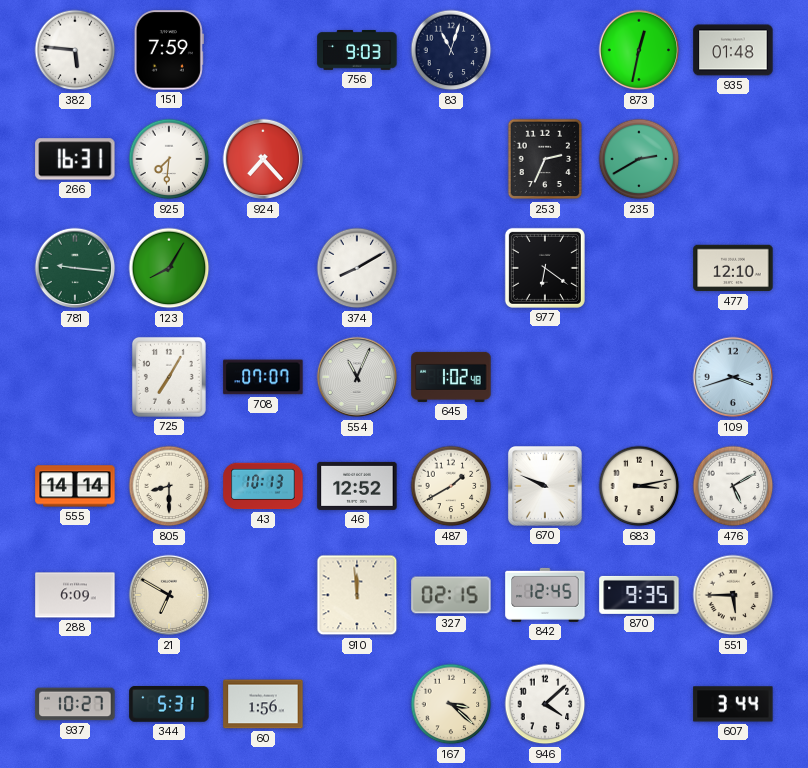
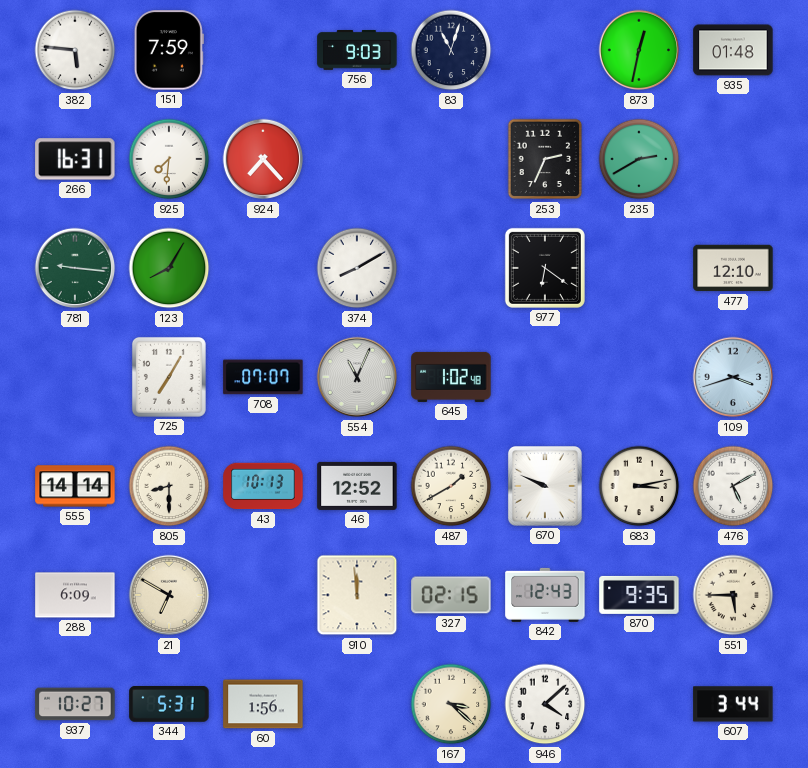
842: 12:45 -> 12:43
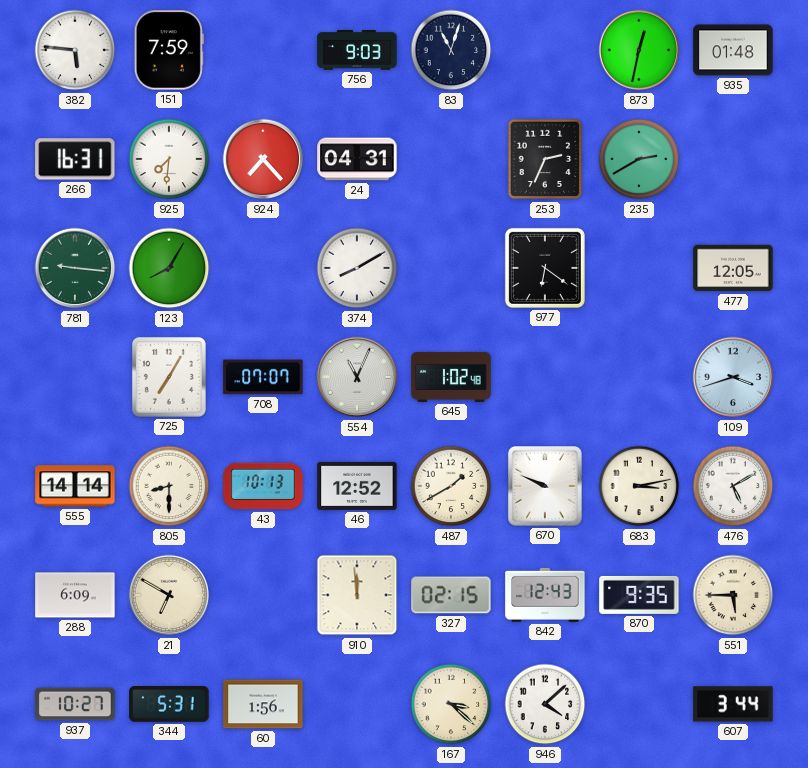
24: none -> 04:31
477: 12:10 -> 12:05
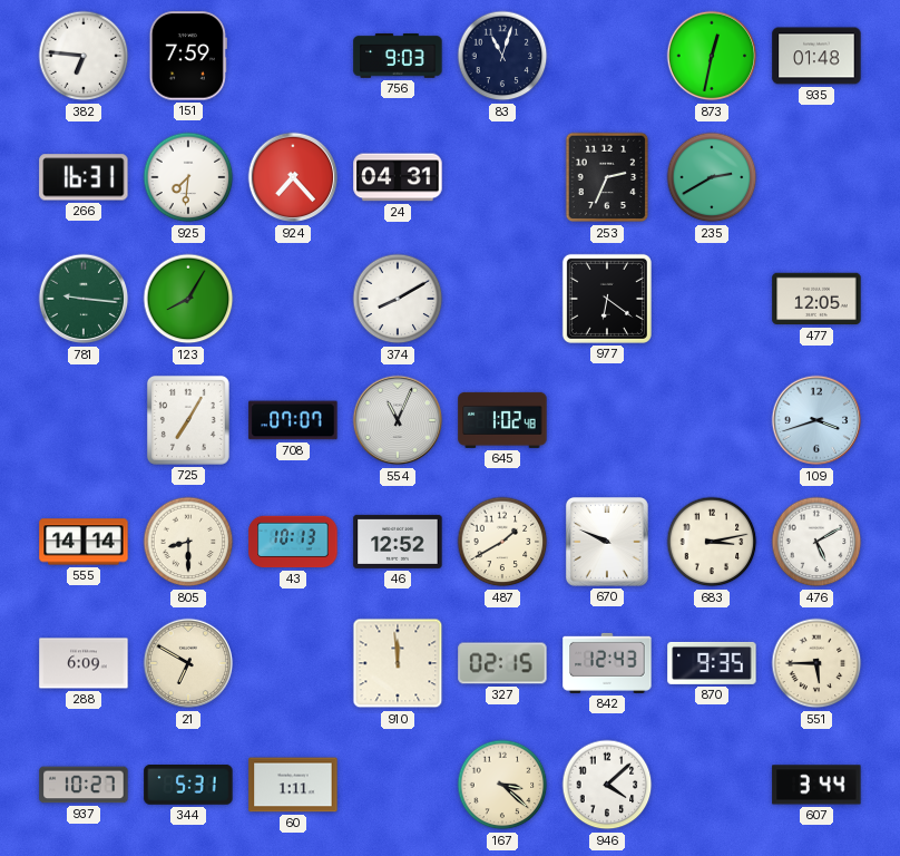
382: 5:46 -> 6:46
60: 1:56 -> 1:11
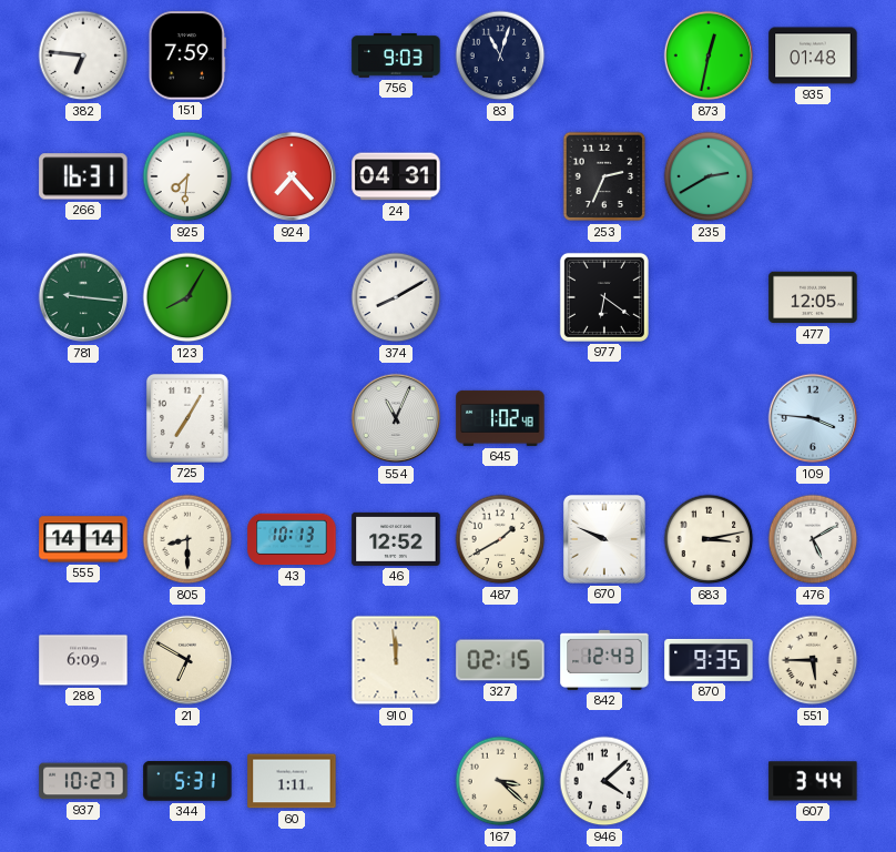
708: 07:07 -> none
109: 3:42 -> 3:46
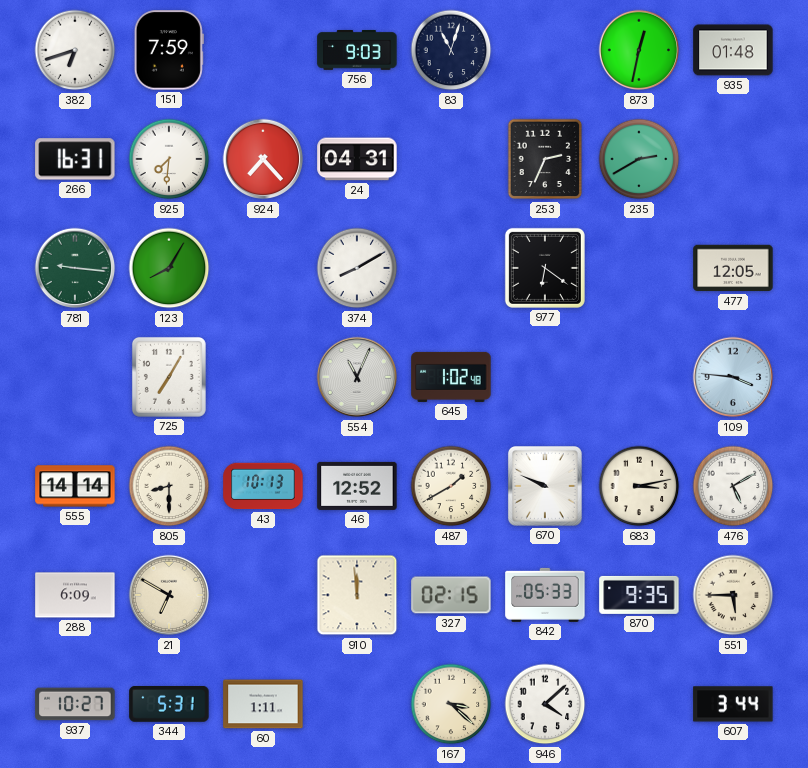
382: 6:46 -> 6:42
842: 12:43 -> 05:33
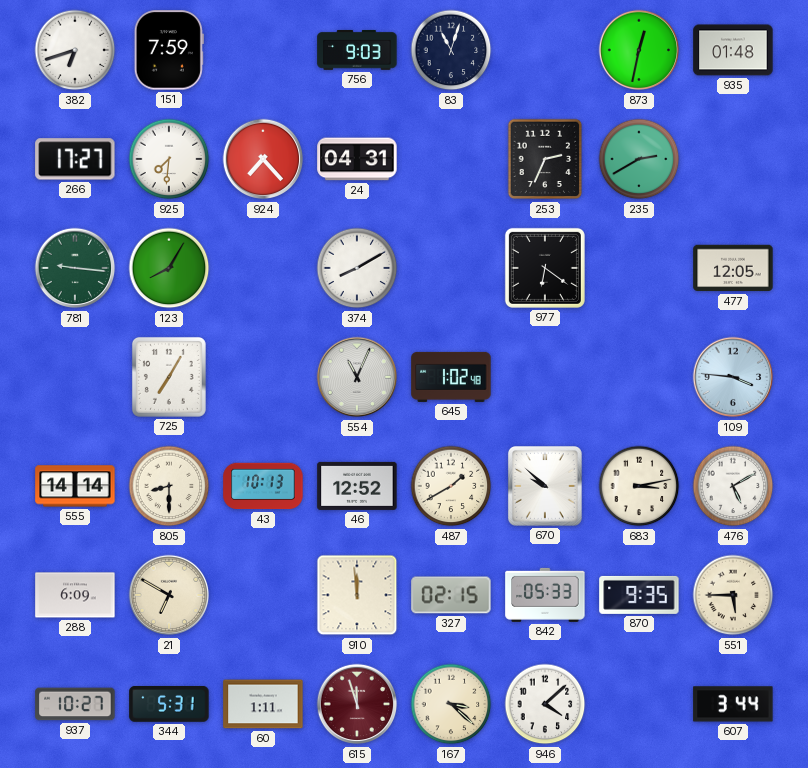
266: 16:31 -> 17:27
670: 9:49 -> 9:52
615: none -> 11:57
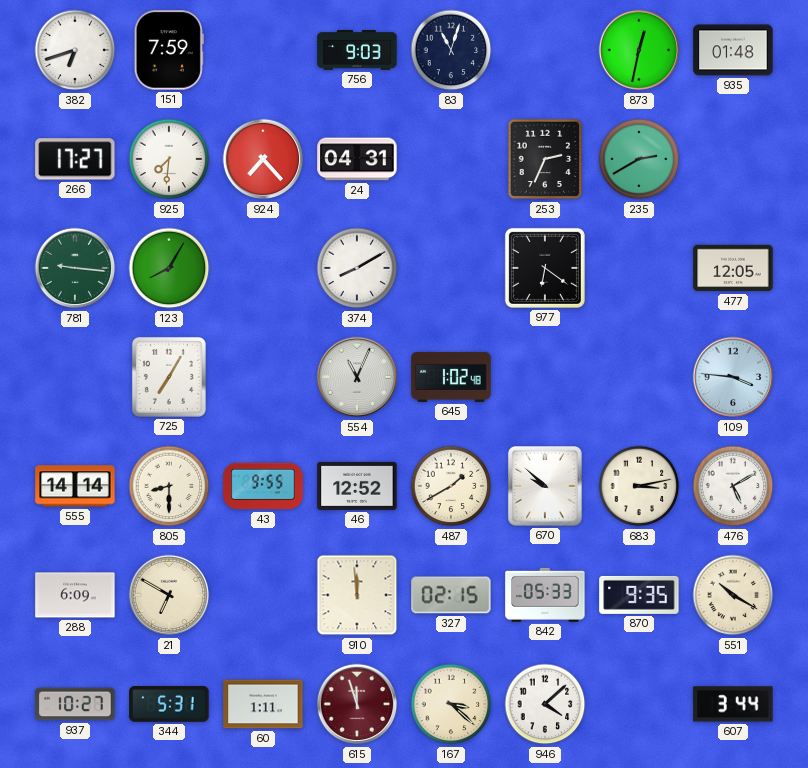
43: 10:13 -> 9:55
551: 5:45 -> 10:20
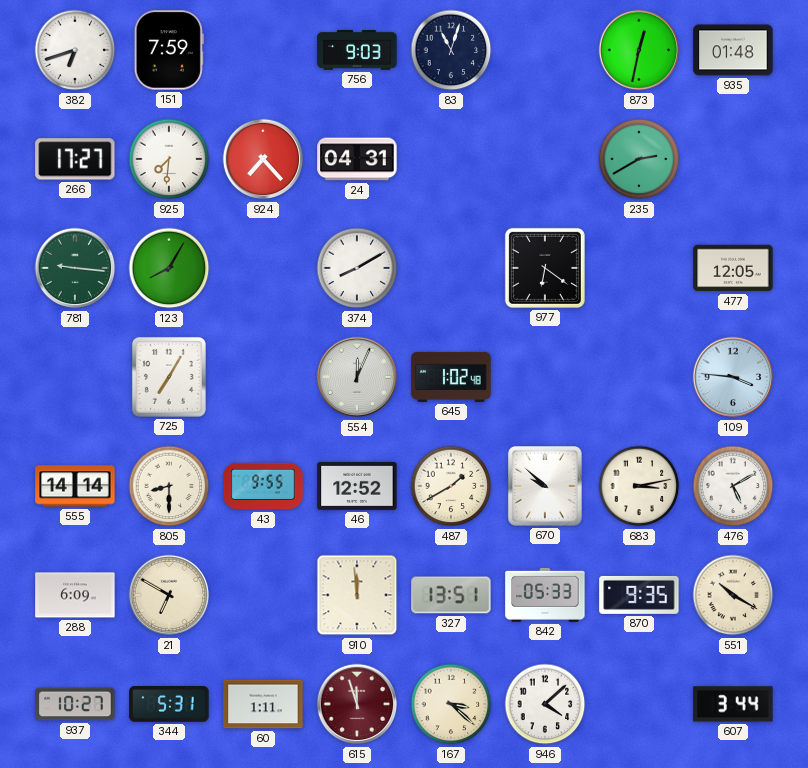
253: 2:34 -> none
554: 11:04 -> 12:04
327: 02:15 -> 13:51
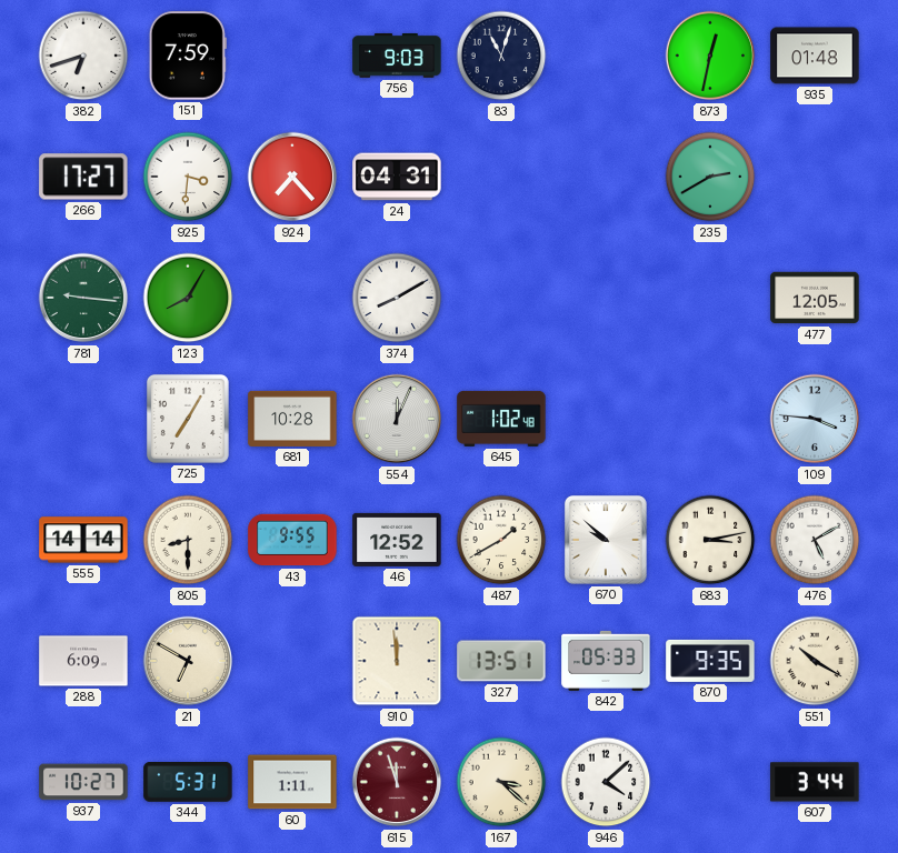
925: 7:31 -> 3:31
977: 6:21 -> none
681: none -> 10:28
